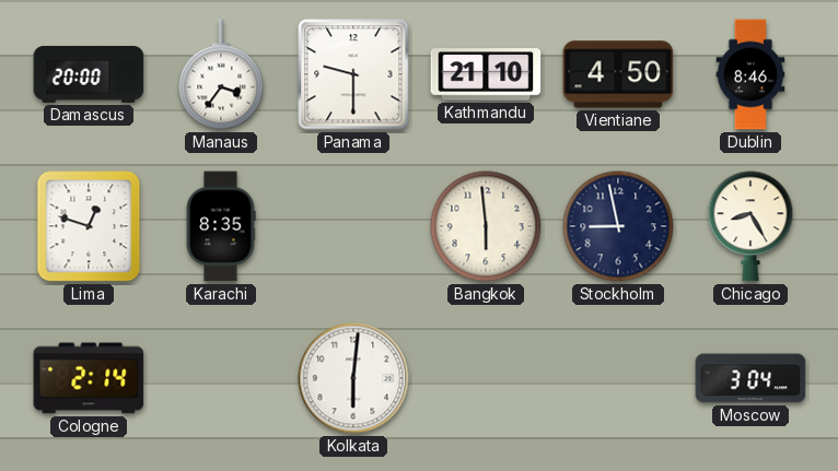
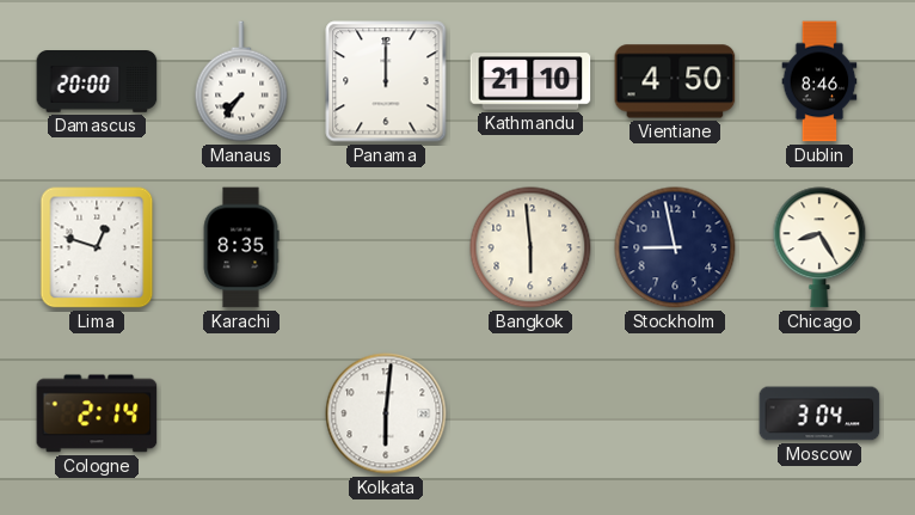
Manaus: 3:36 -> 7:36
Panama: 9:30 -> 12:00
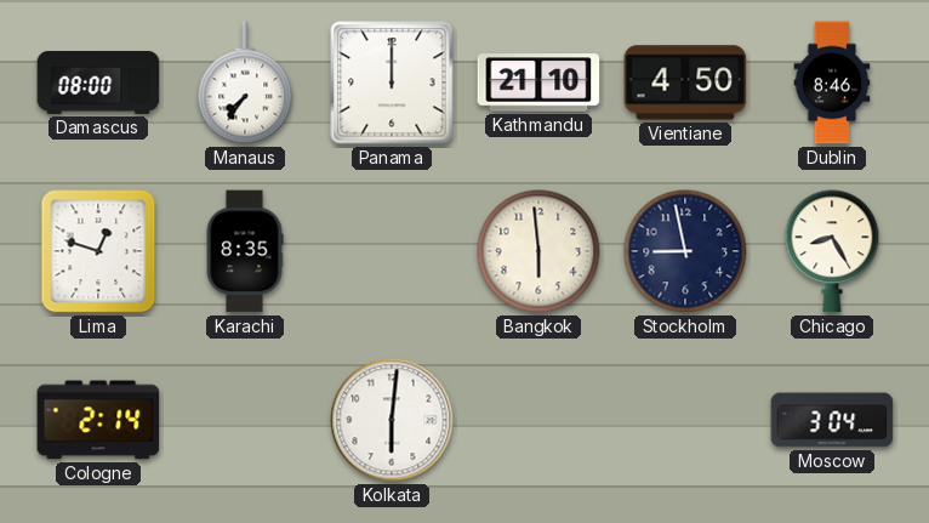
Damascus: 20:00 -> 08:00
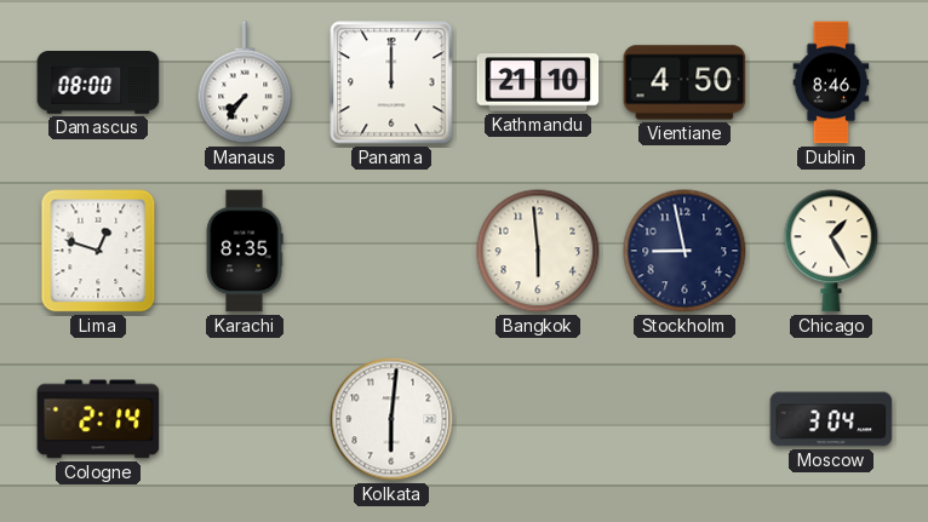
Chicago: 8:25 -> 1:25
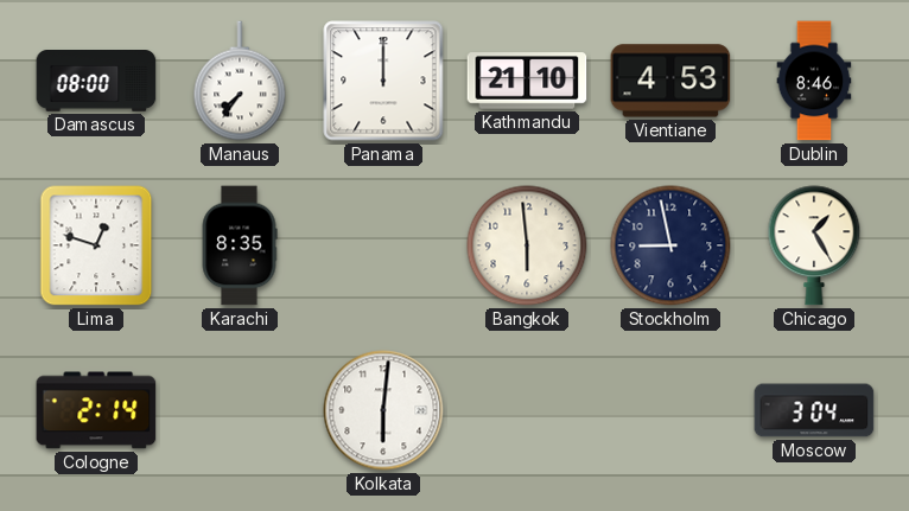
Vientiane: 4:50 -> 4:53
